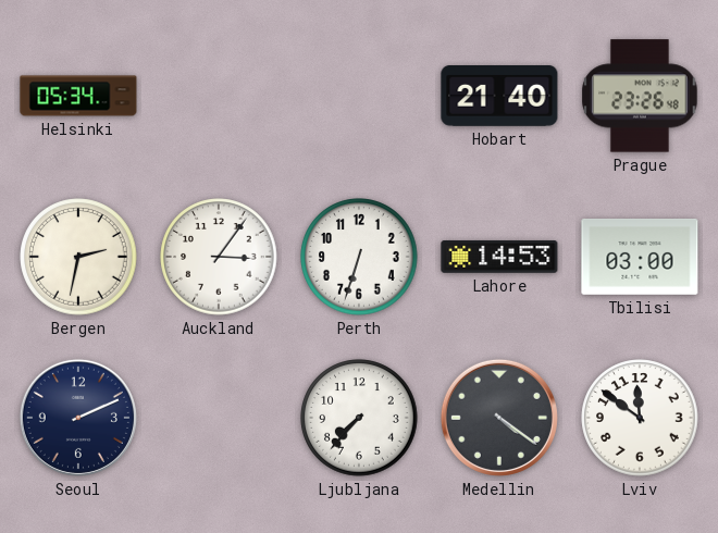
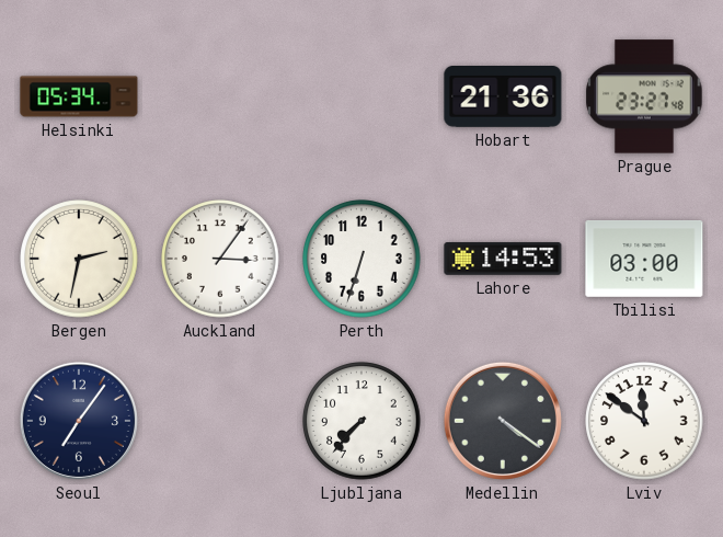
Hobart: 21:40 -> 21:36
Prague: 23:26 -> 23:27
Seoul: 2:11 -> 7:06
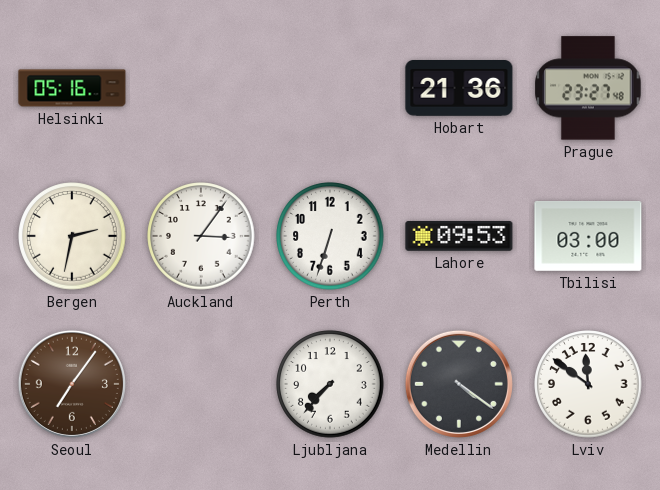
Helsinki: 05:34 -> 05:16
Lahore: 14:53 -> 09:53
Seoul dial: navy -> brown
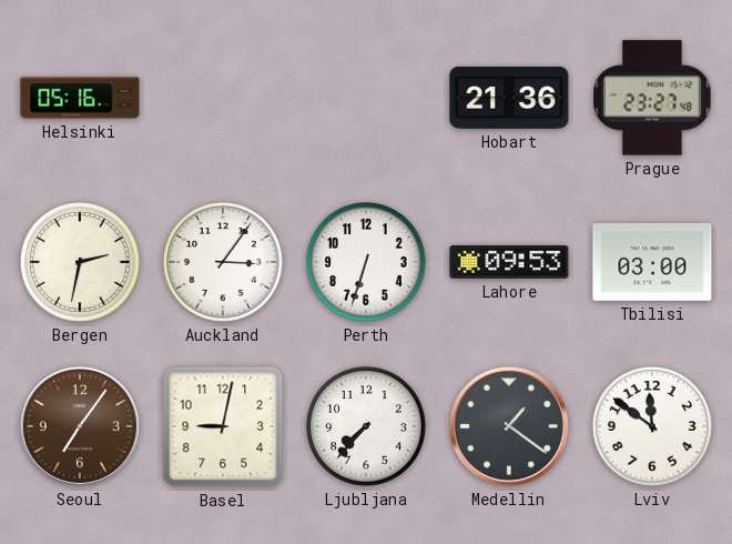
Basel: none -> 9:02
Medellin: 4:21 -> 1:21
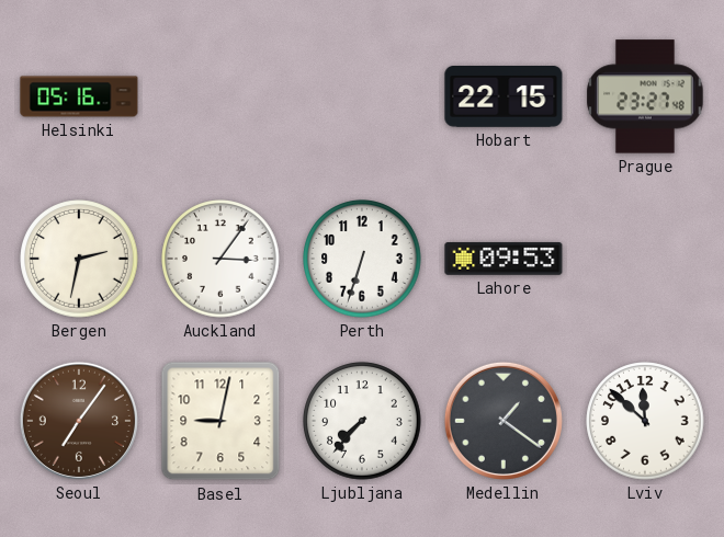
Hobart: 21:36 -> 22:15
Tbilisi: 03:00 -> none
Lviv: 11:51 -> 11:52
